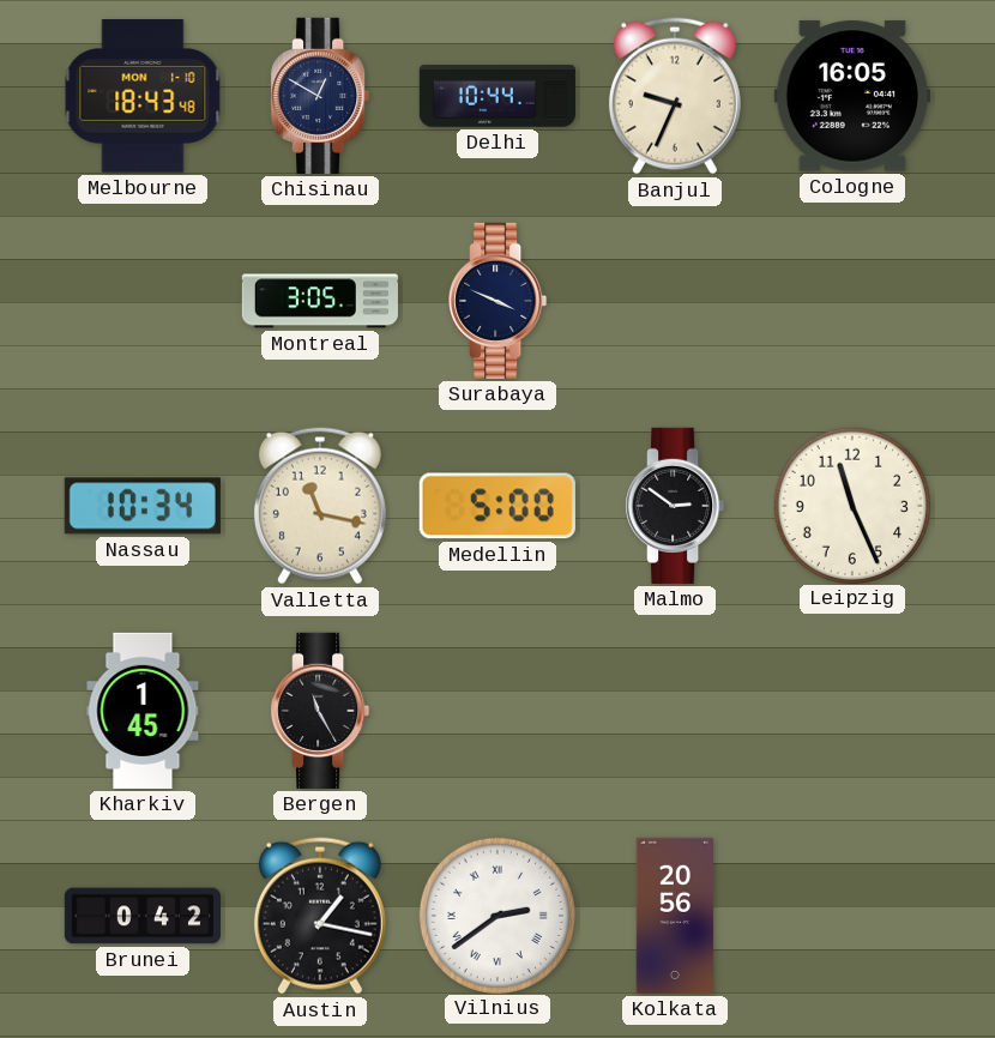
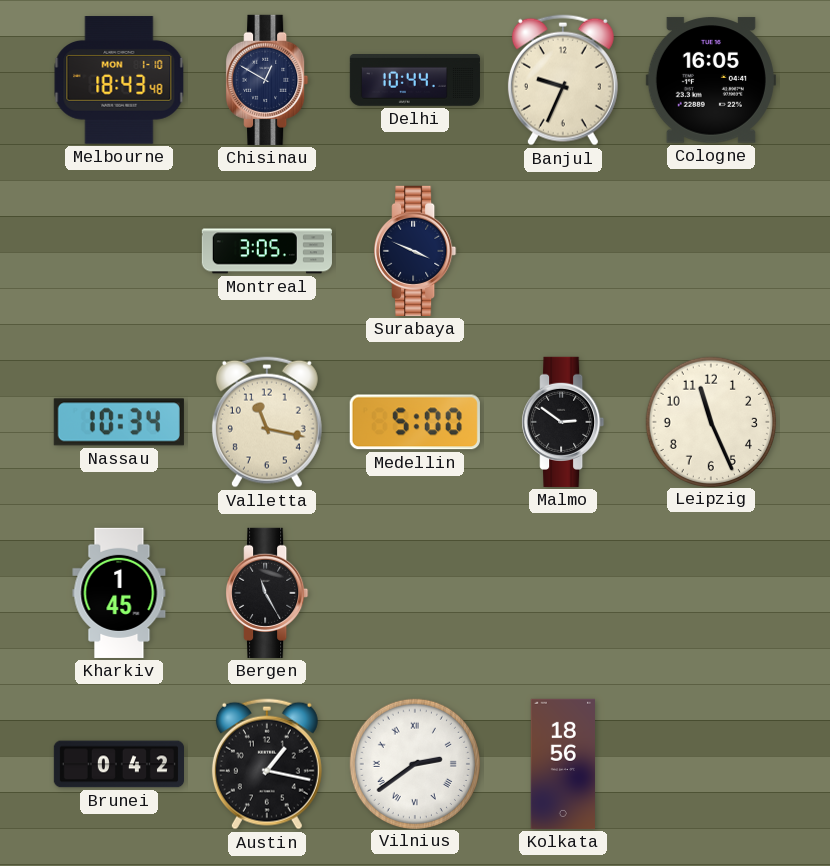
Kolkata: 20:56 -> 18:56
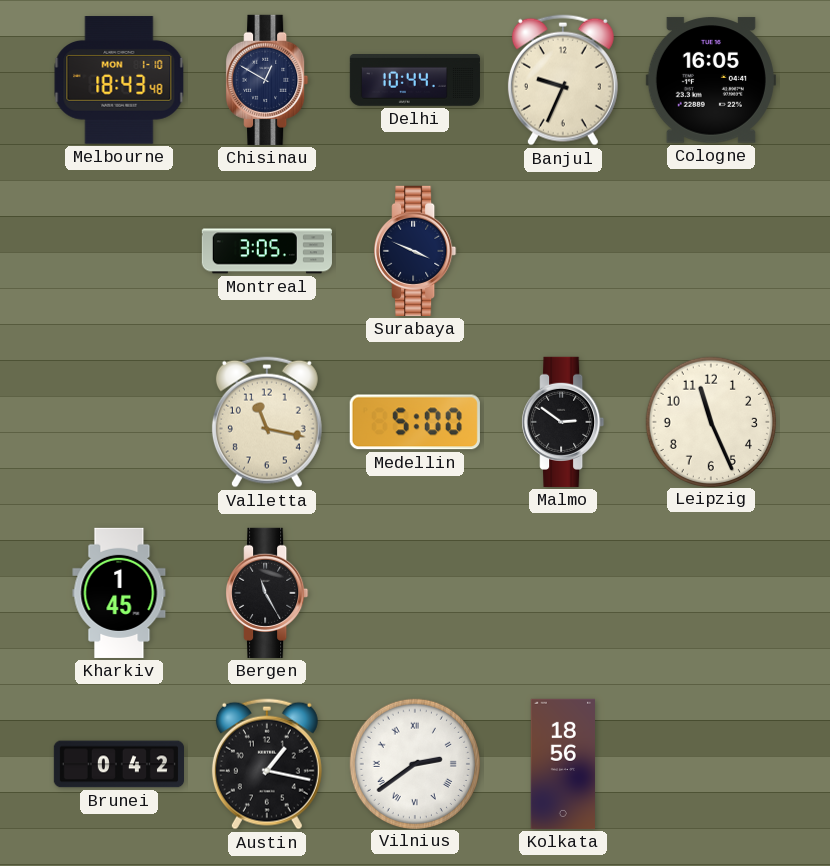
Nassau: 10:34 -> none
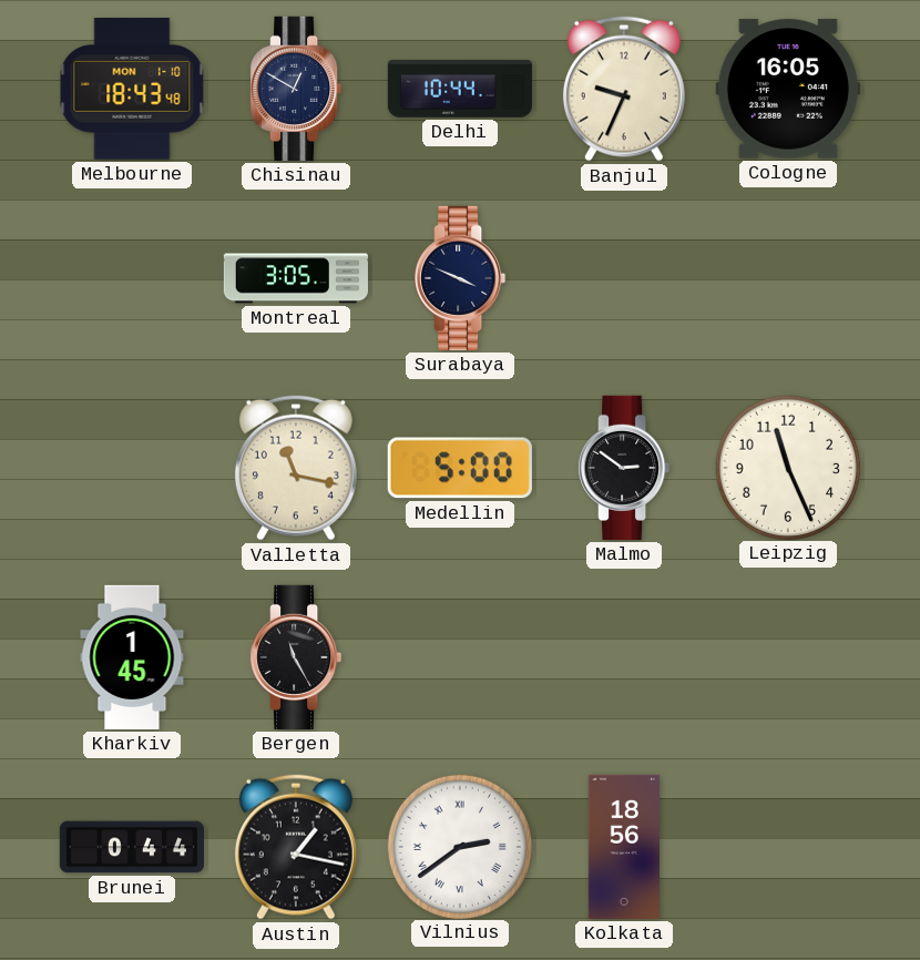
Brunei: 0:42 -> 0:44
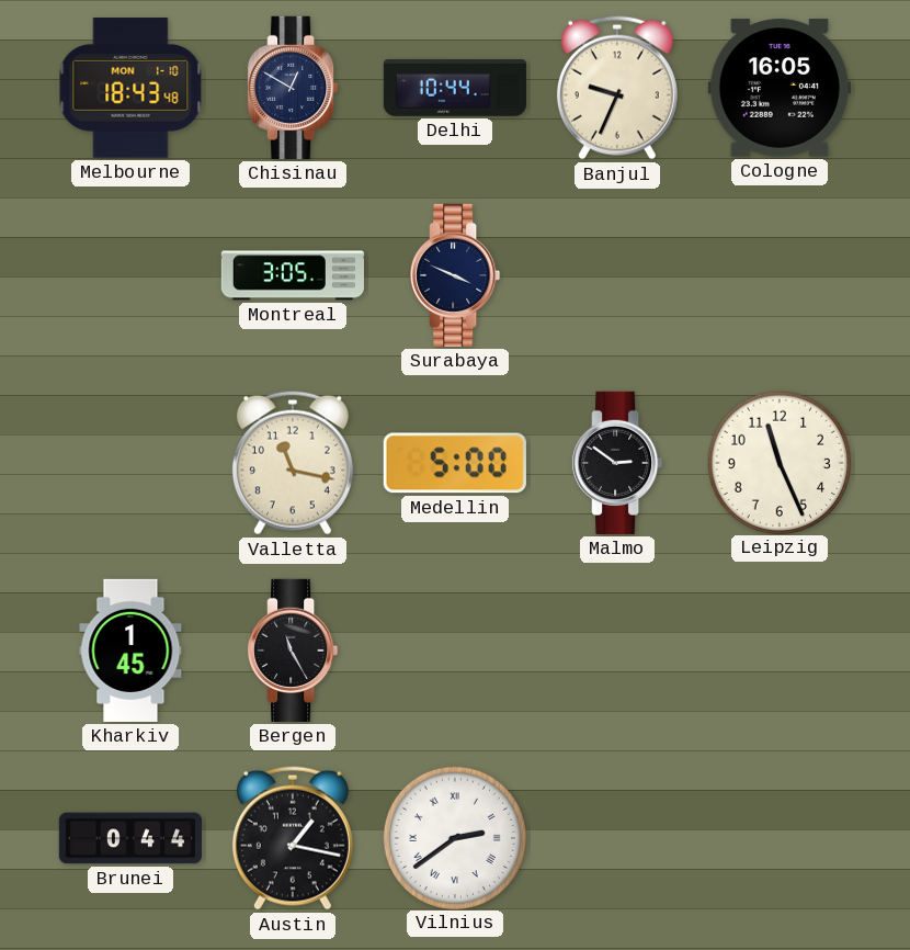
Kolkata: 18:56 -> none
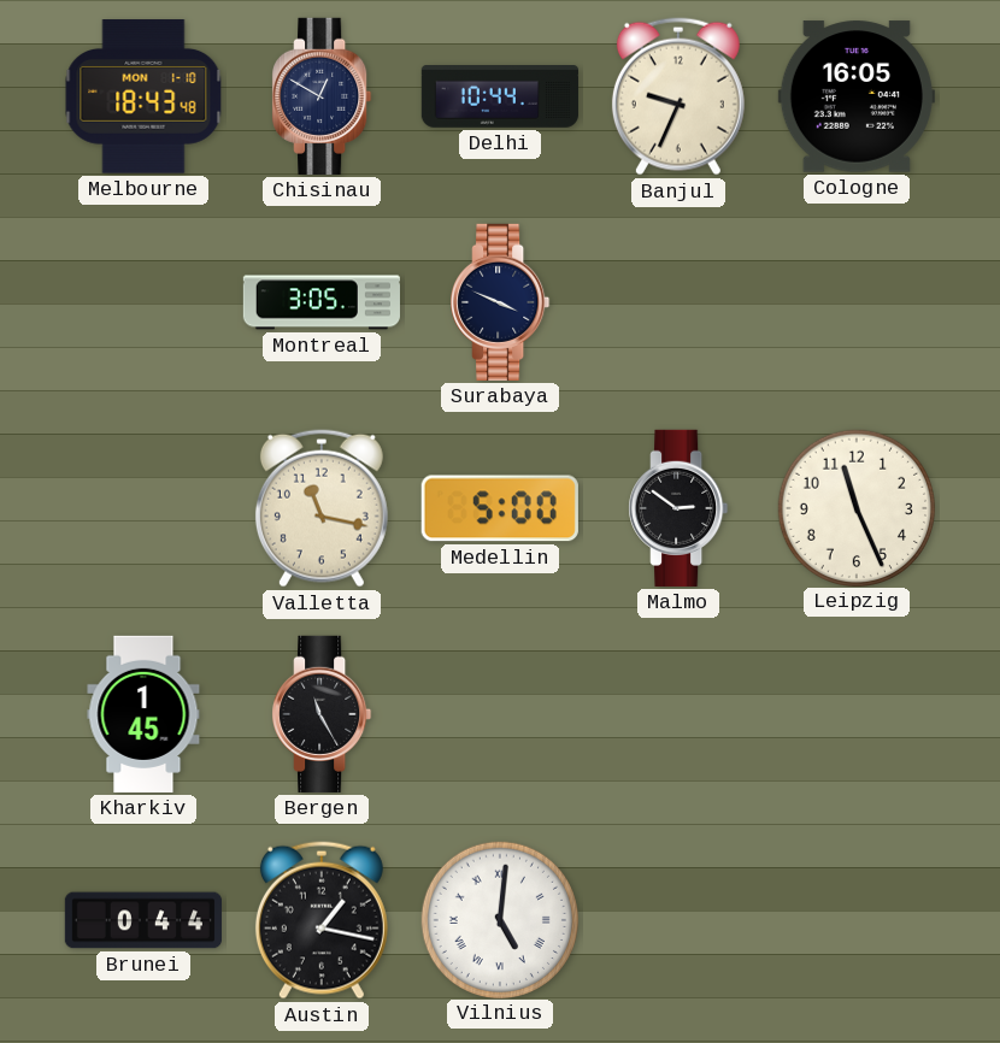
Vilnius: 2:39 -> 5:01
